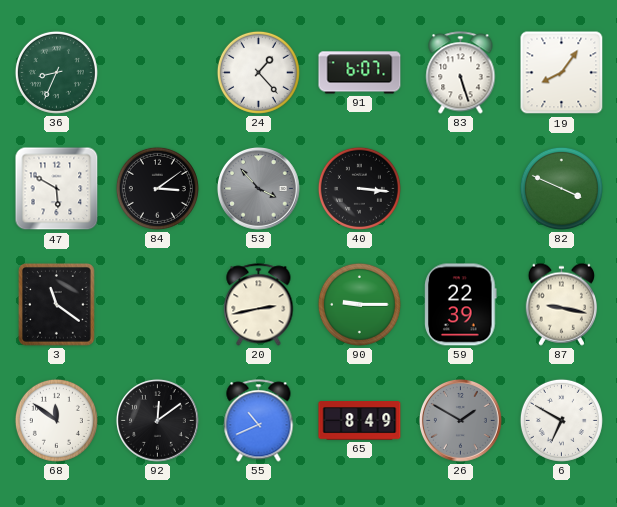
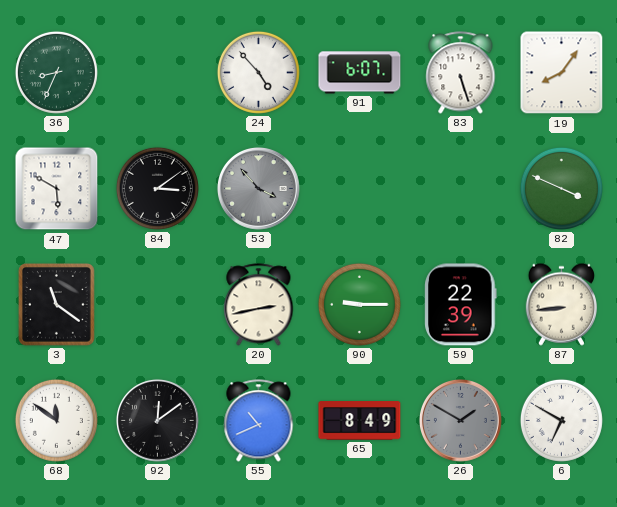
24: 1:23 -> 4:53
40: 3:16 -> none
87: 9:17 -> 8:44
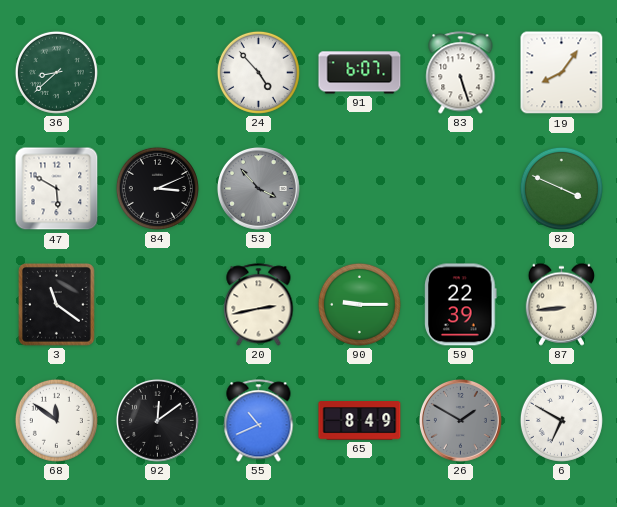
36: 8:34 -> 8:38
84: 3:09 -> 3:11
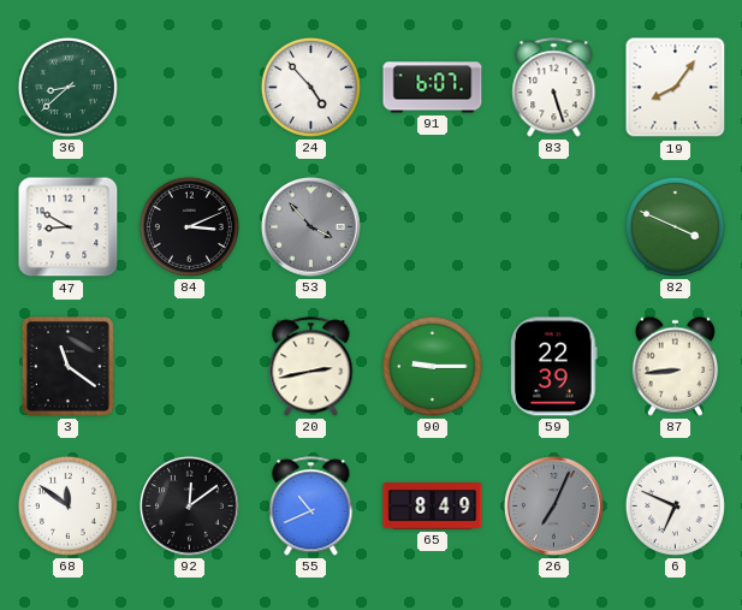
47: 5:50 -> 8:50
26: 1:50 -> 7:04
6: 6:50 -> 6:49
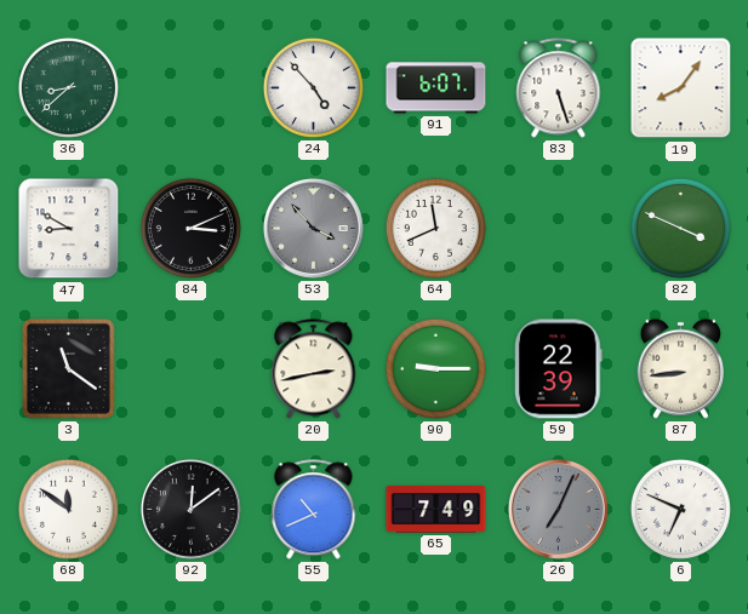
64: none -> 11:41
65: 8:49 -> 7:49
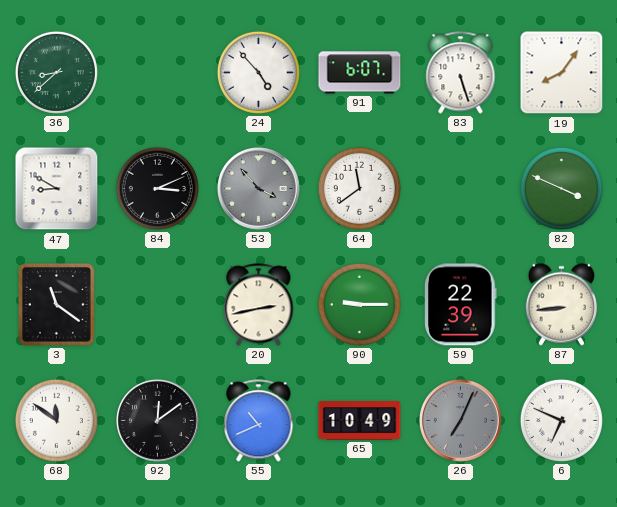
64: 11:41 -> 11:39
65: 7:49 -> 10:49
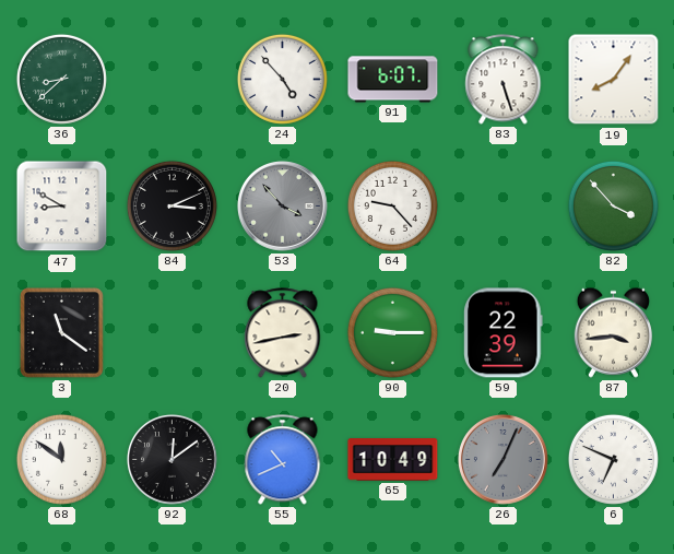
64: 11:39 -> 9:23
82: 3:49 -> 3:53
87: 8:44 -> 3:44
